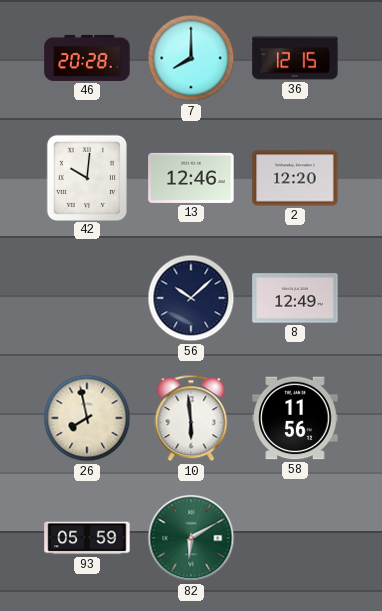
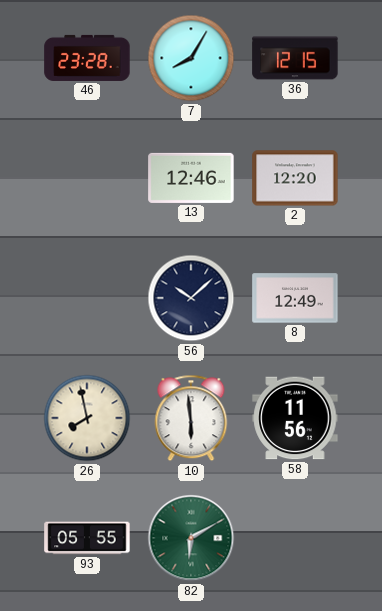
46: 20:28 -> 23:28
7: 8:00 -> 8:05
42: 10:01 -> none
93: 05:59 -> 05:55
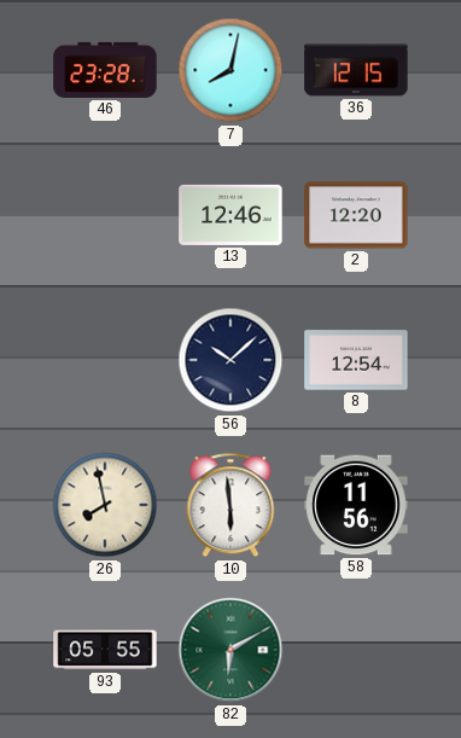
7: 8:05 -> 8:02
8: 12:49 -> 12:54
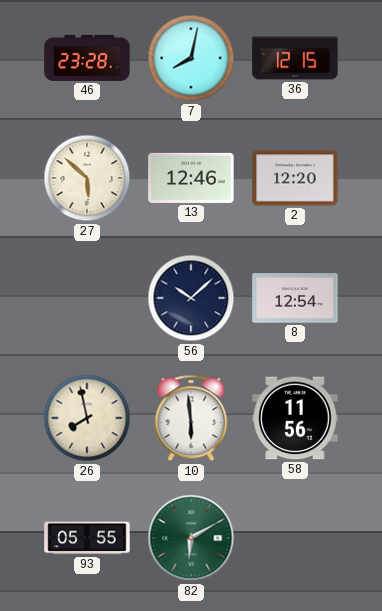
27: none -> 5:52
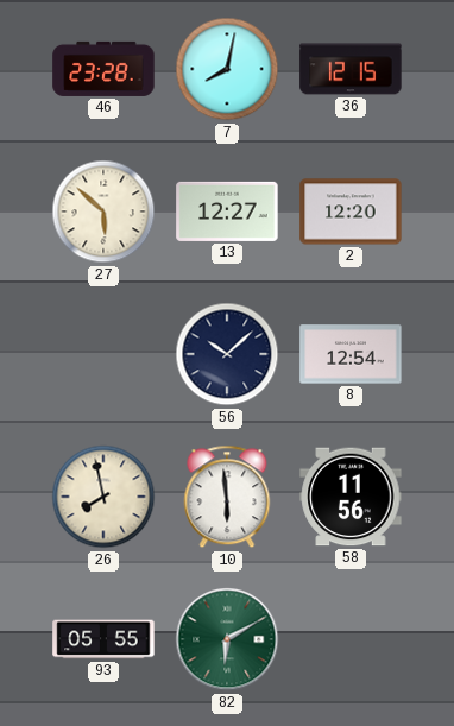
13: 12:46 -> 12:27
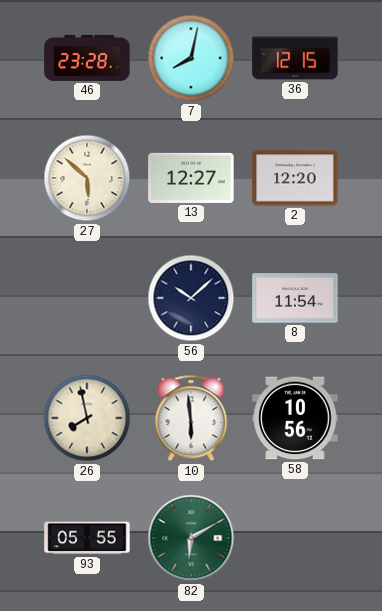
8: 12:54 -> 11:54
58: 11:56 -> 10:56
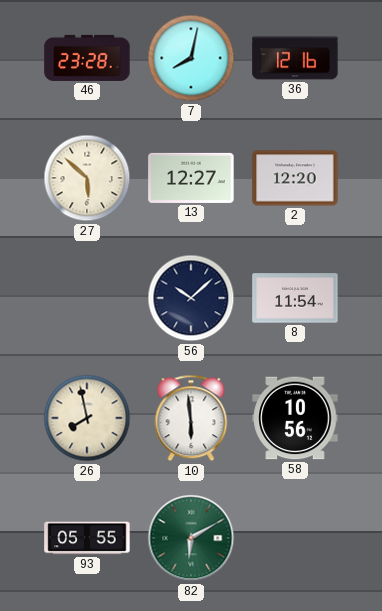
36: 12:15 -> 12:16
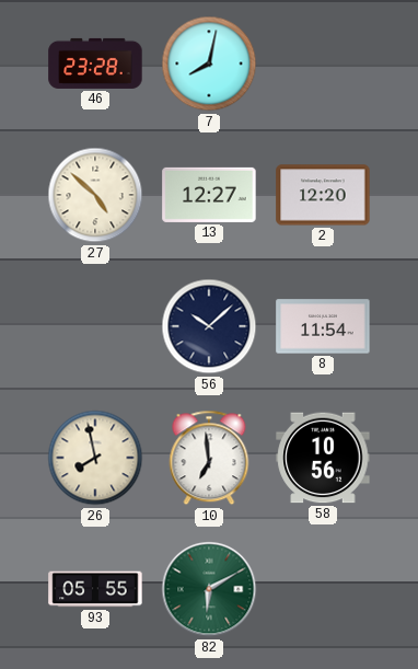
36: 12:16 -> none
27: 5:52 -> 4:52
10: 5:59 -> 6:59
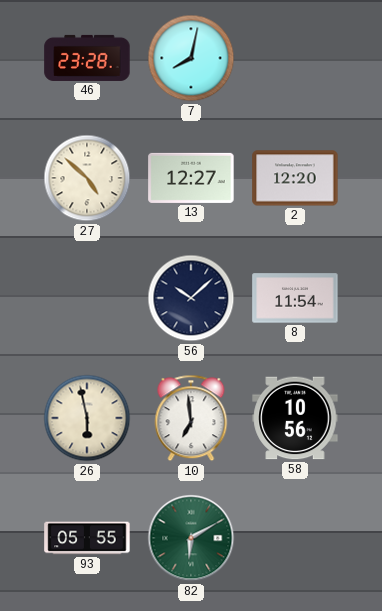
26: 7:58 -> 5:58
